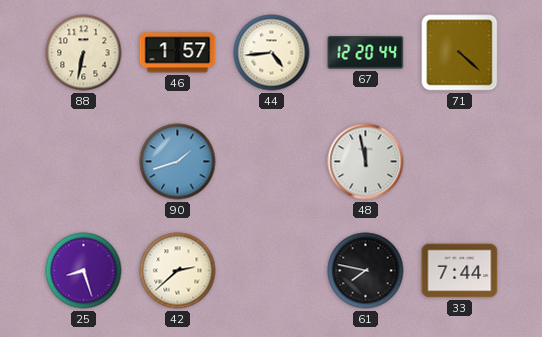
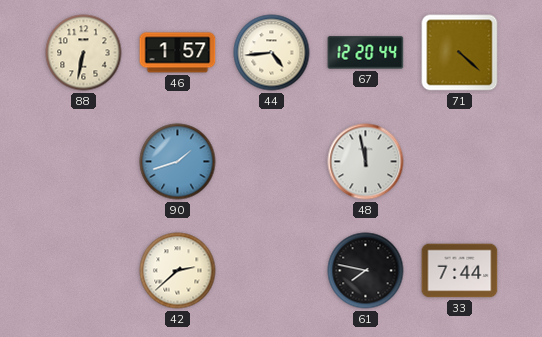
25: 8:27 -> none
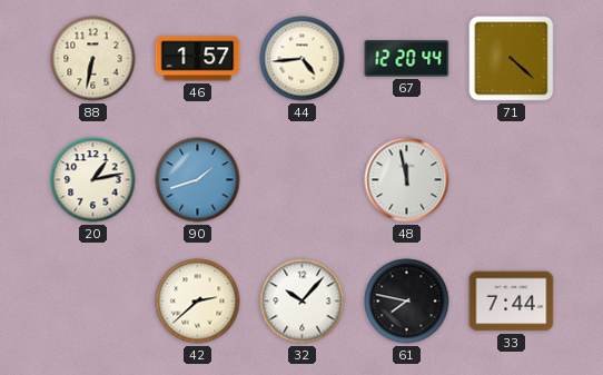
20: none -> 1:13
32: none -> 10:07
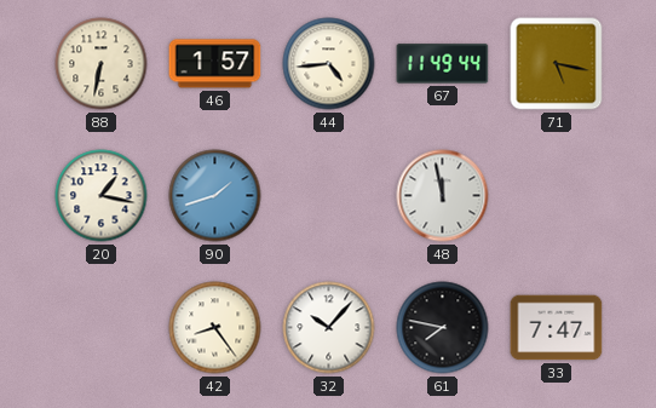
67: 12:20 -> 11:49
71: 4:22 -> 5:17
20: 1:13 -> 1:17
42: 2:38 -> 8:24
33: 7:44 -> 7:47
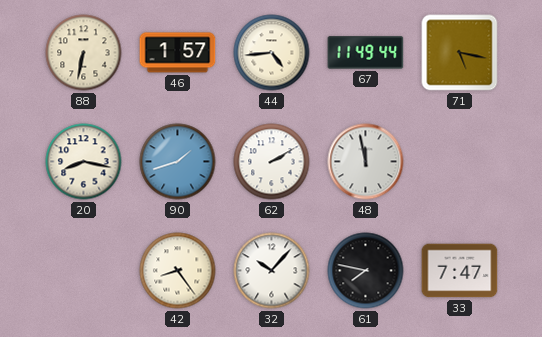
20: 1:17 -> 8:17
62: none -> 2:10
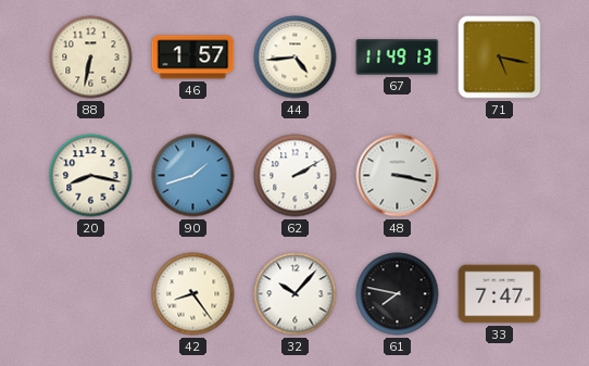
67: 11:49:44 -> 11:49:13
48: 11:58 -> 3:17
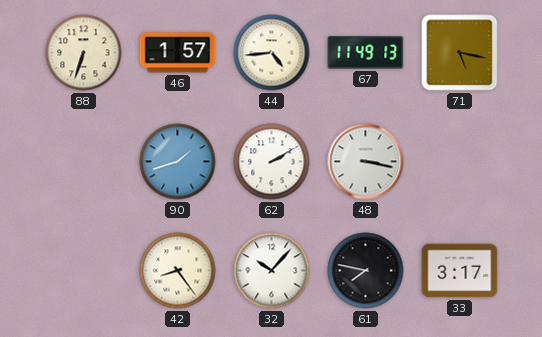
88: 6:32 -> 6:33
20: 8:17 -> none
33: 7:47 -> 3:17
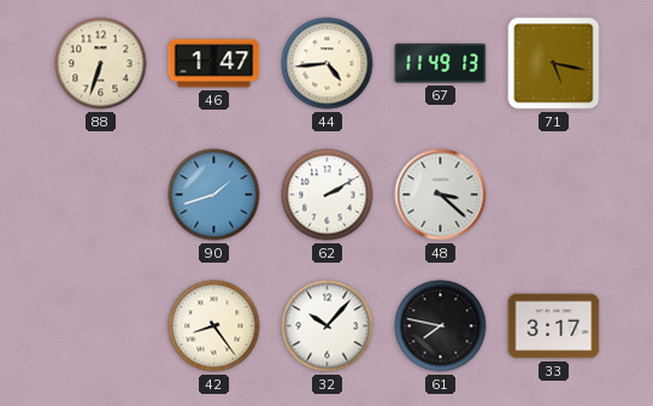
46: 1:57 -> 1:47
48: 3:17 -> 3:22
